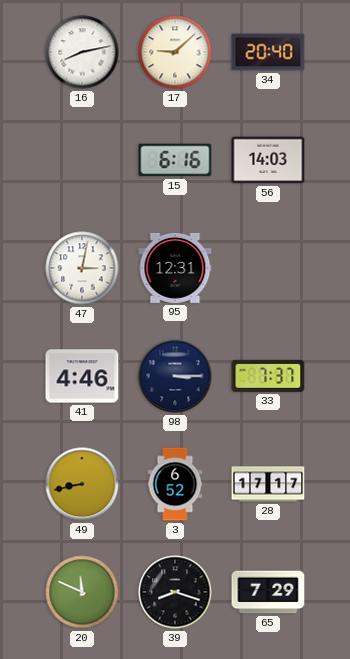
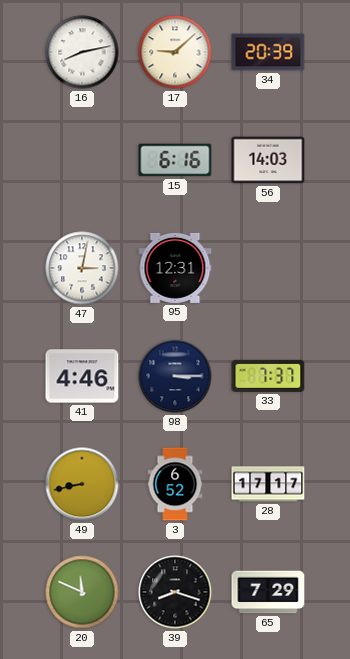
34: 20:40 -> 20:39
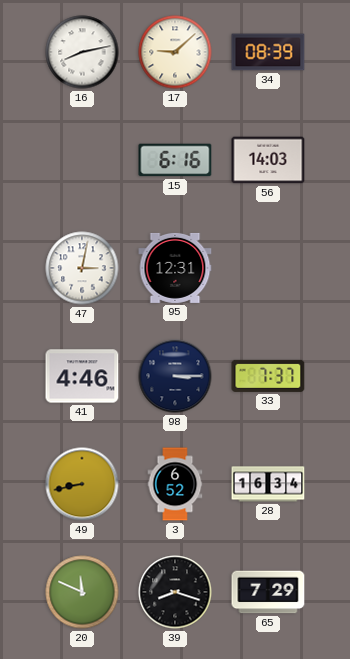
34: 20:39 -> 08:39
28: 17:17 -> 16:34
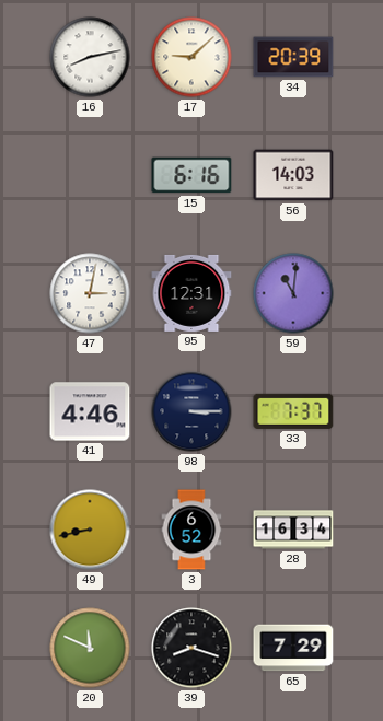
34: 08:39 -> 20:39
59: none -> 11:01
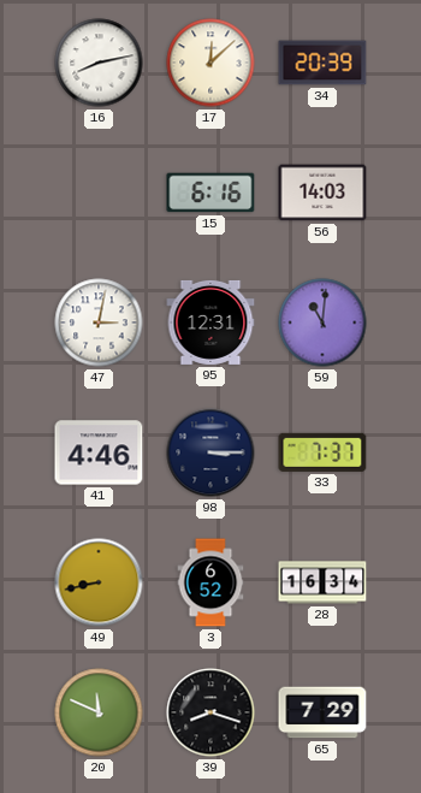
17: 9:08 -> 12:08
